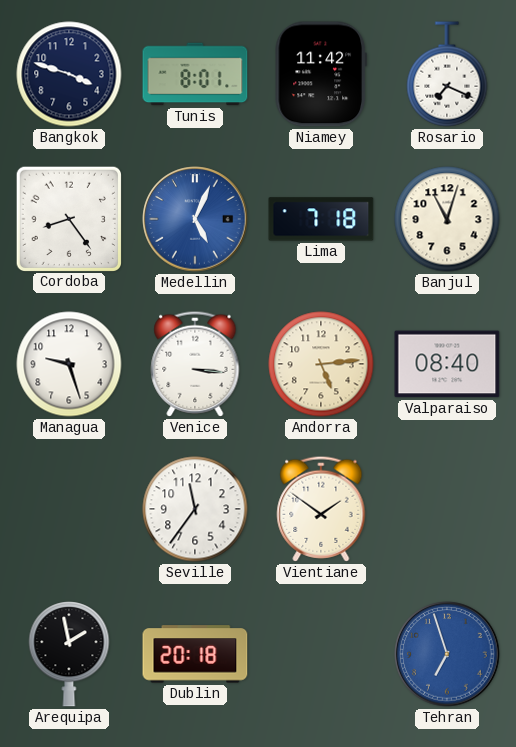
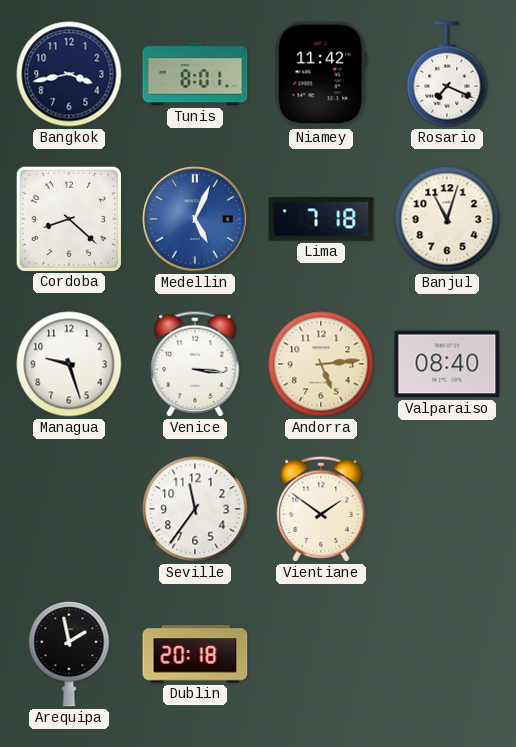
Bangkok: 3:48 -> 3:43
Cordoba: 8:24 -> 8:22
Tehran: 6:57 -> none
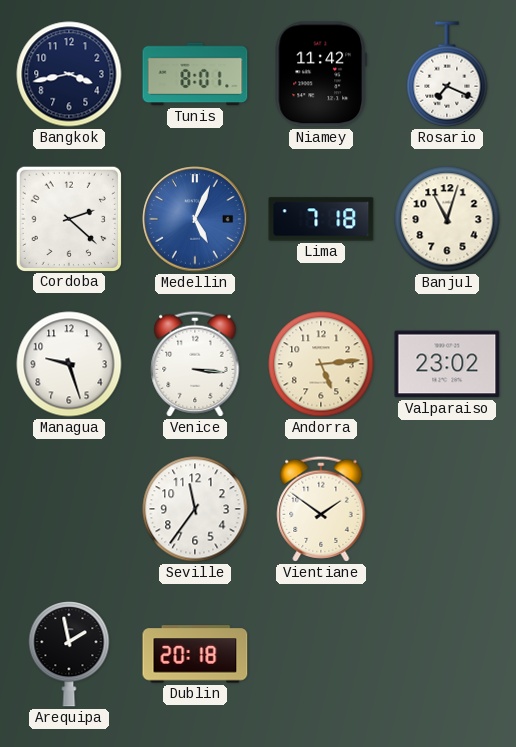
Cordoba: 8:22 -> 2:22
Valparaiso: 08:40 -> 23:02
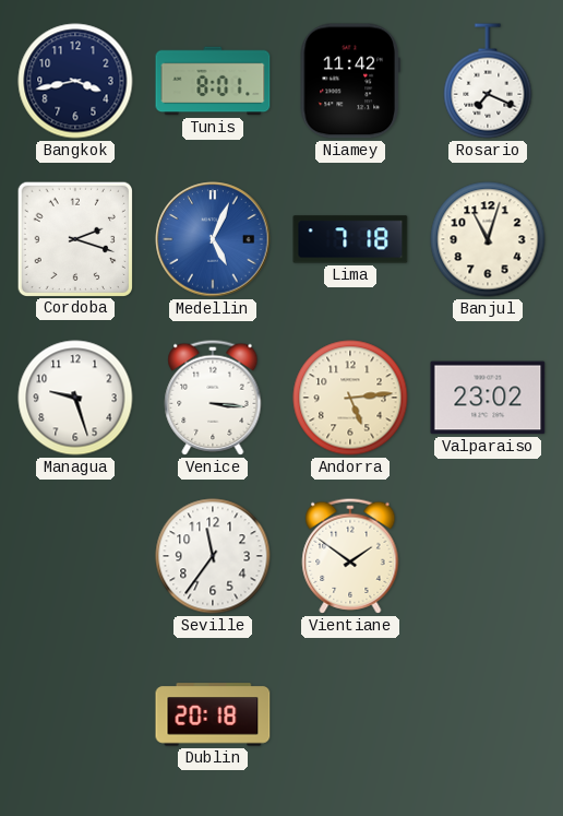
Cordoba: 2:22 -> 2:18
Arequipa: 1:58 -> none
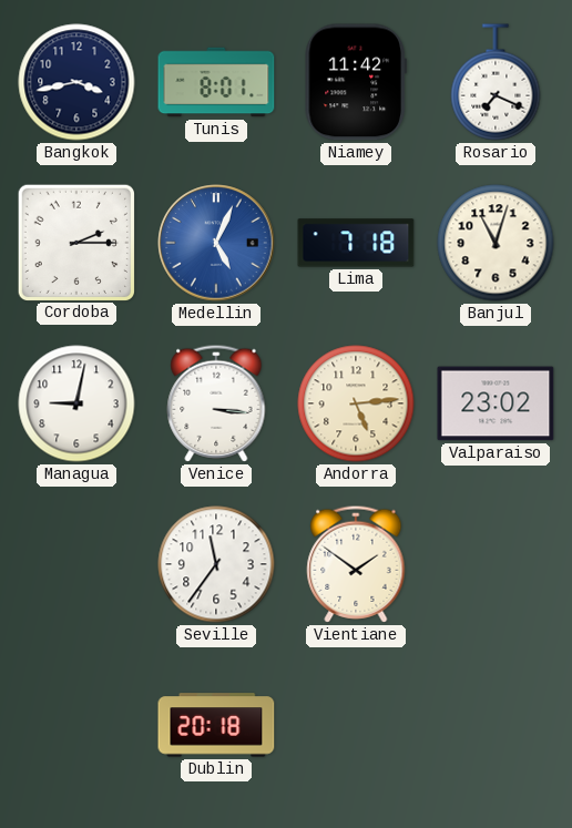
Cordoba: 2:18 -> 2:15
Managua: 9:27 -> 9:02
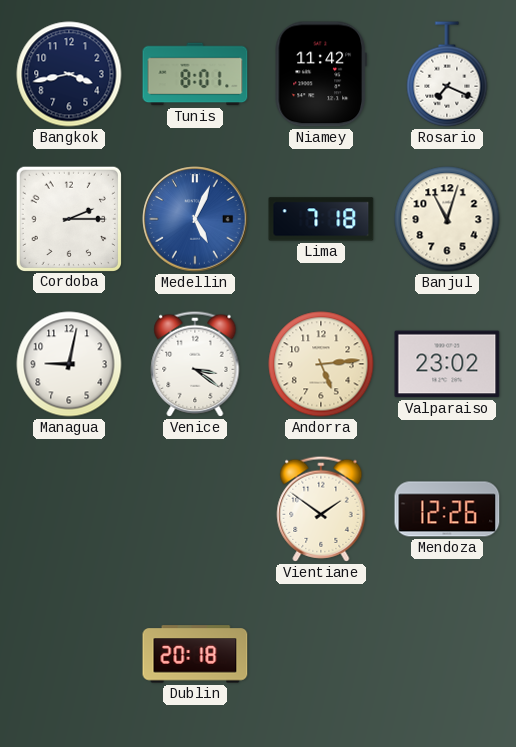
Venice: 3:16 -> 3:21
Seville: 11:36 -> none
Mendoza: none -> 12:26
